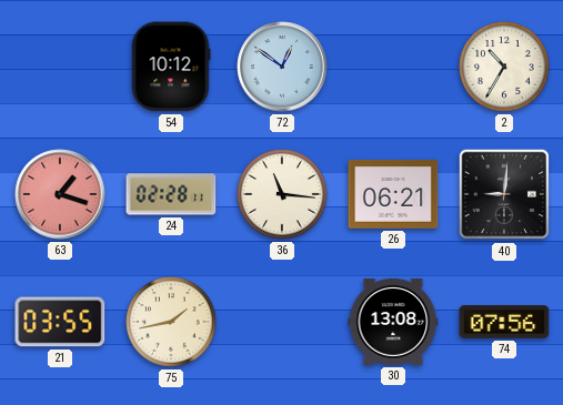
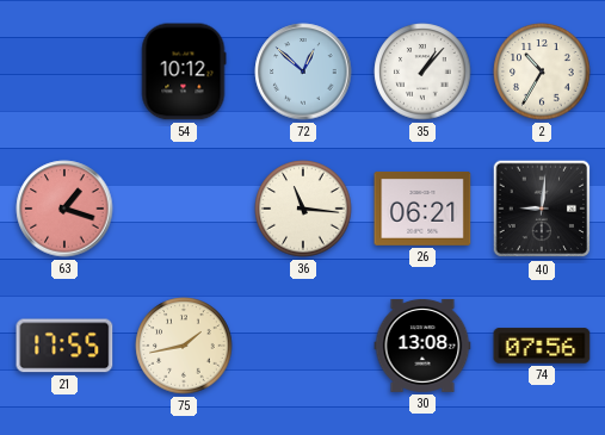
72: 12:51 -> 12:52
35: none -> 1:07
24: 02:28 -> none
21: 03:55 -> 17:55
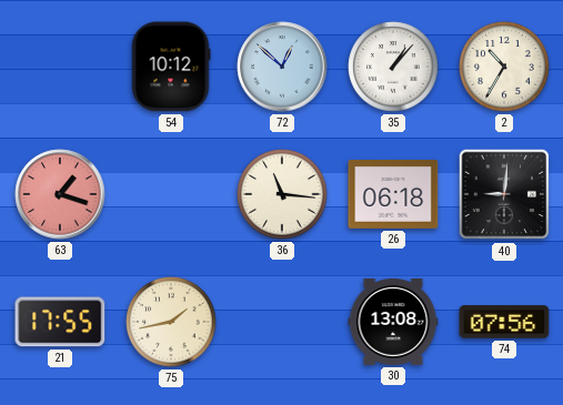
26: 06:21 -> 06:18
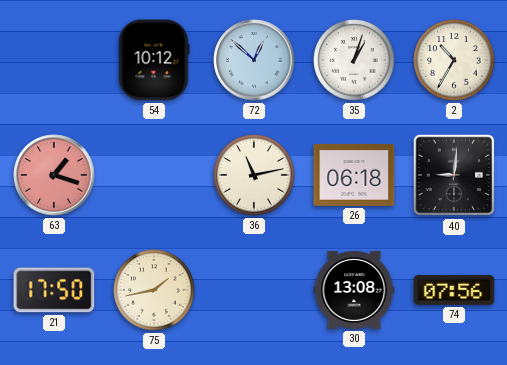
35: 1:07 -> 1:03
36: 11:16 -> 11:13
21: 17:55 -> 17:50
